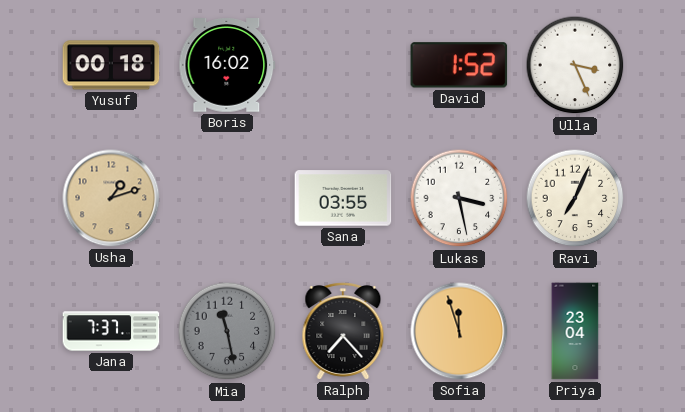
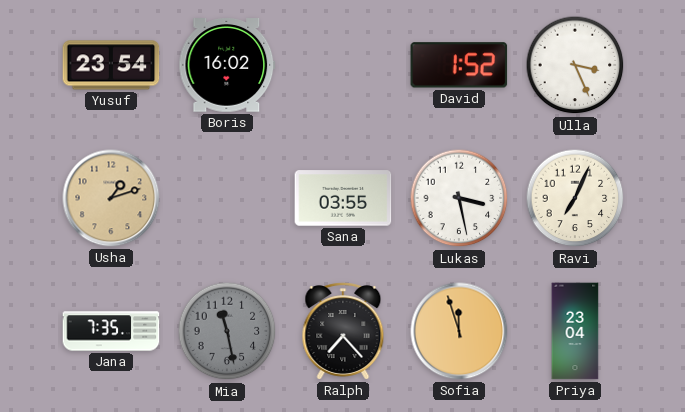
Yusuf: 00:18 -> 23:54
Jana: 7:37 -> 7:35
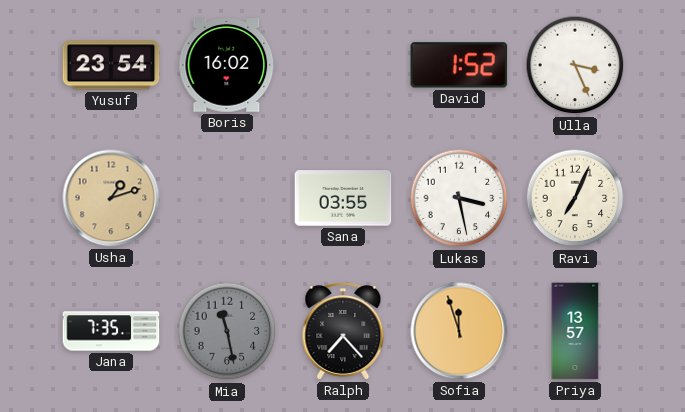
Priya: 23:04 -> 13:57
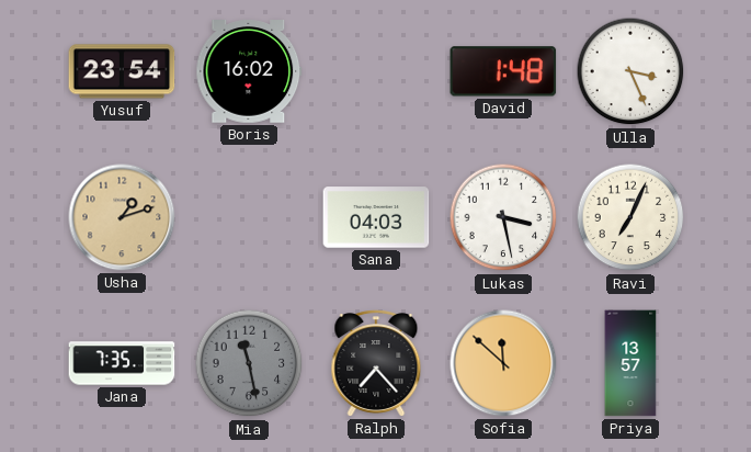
David: 1:52 -> 1:48
Sana: 03:55 -> 04:03
Sofia: 11:57 -> 11:52
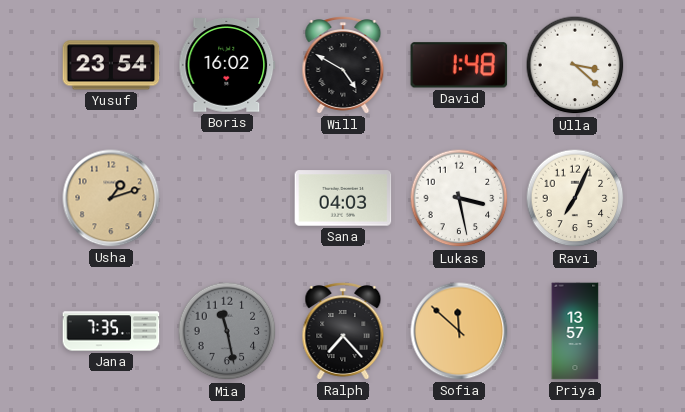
Will: none -> 4:50
Ulla: 3:26 -> 3:22
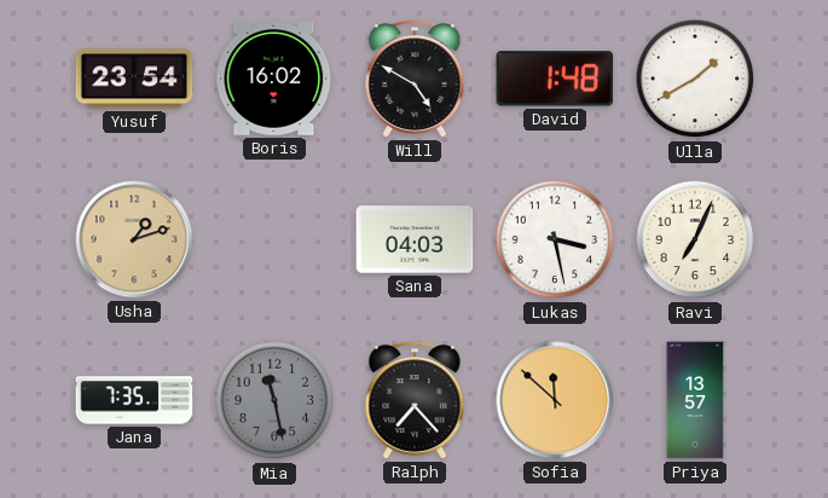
Ulla: 3:22 -> 1:40
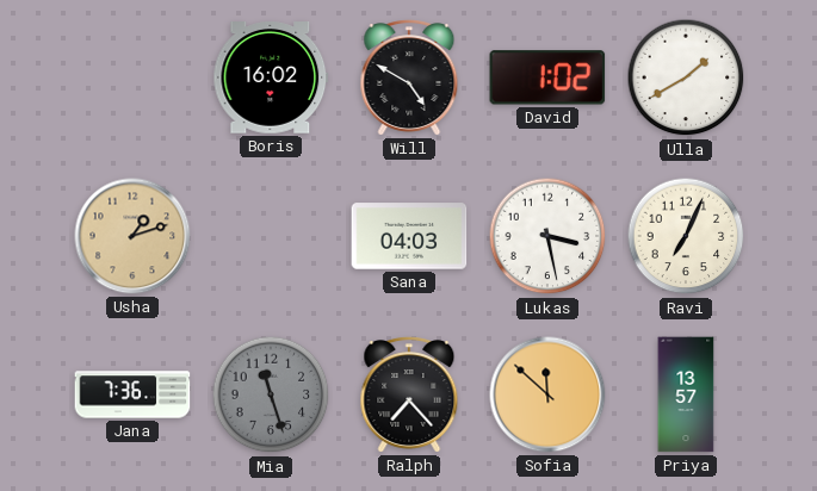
Yusuf: 23:54 -> none
David: 1:48 -> 1:02
Jana: 7:35 -> 7:36
Mia: 11:28 -> 11:27
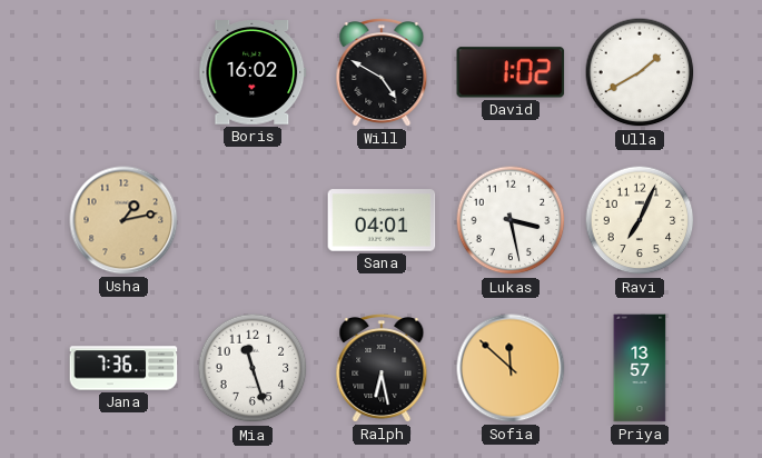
Usha: 1:12 -> 1:13
Sana: 04:03 -> 04:01
Mia dial: grey -> white
Ralph: 7:23 -> 6:28
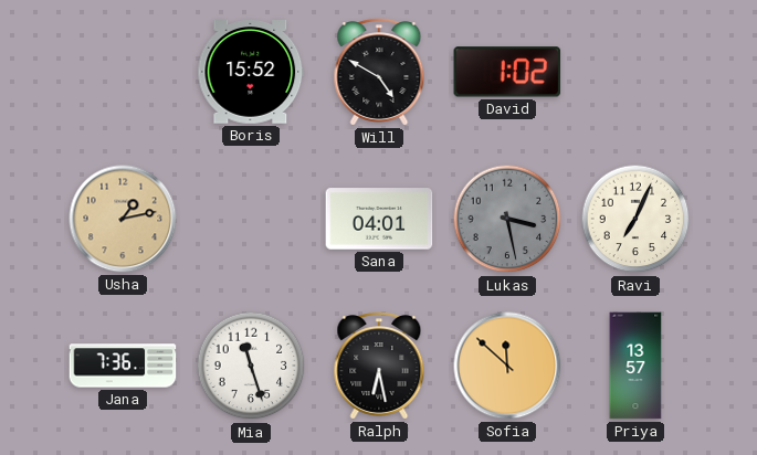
Boris: 16:02 -> 15:52
Ulla: 1:40 -> none
Lukas dial: white -> grey
